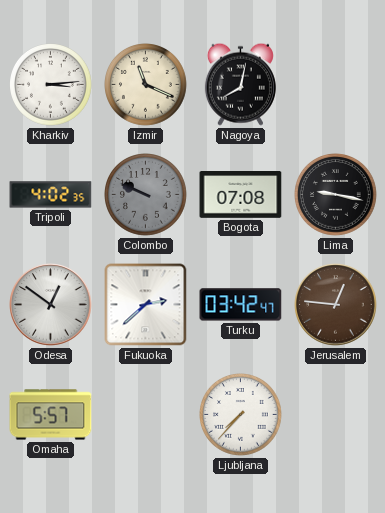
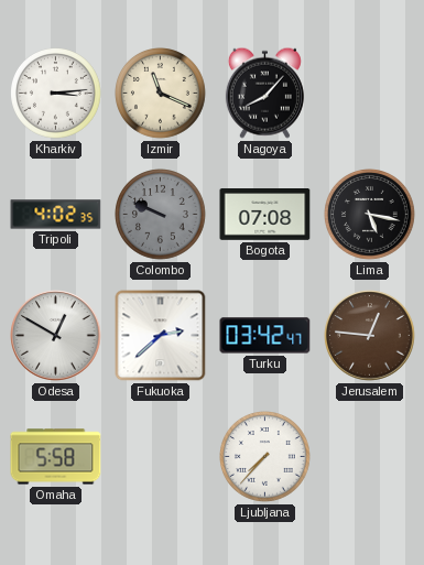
Nagoya: 8:02 -> 8:07
Lima: 9:17 -> 5:17
Odesa: 12:51 -> 12:50
Omaha: 5:57 -> 5:58
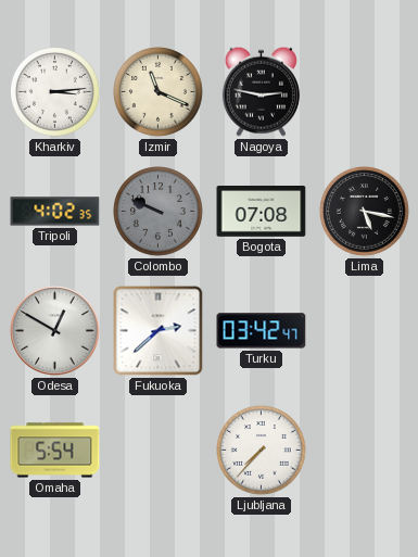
Nagoya: 8:07 -> 2:47
Jerusalem: 12:46 -> none
Omaha: 5:58 -> 5:54
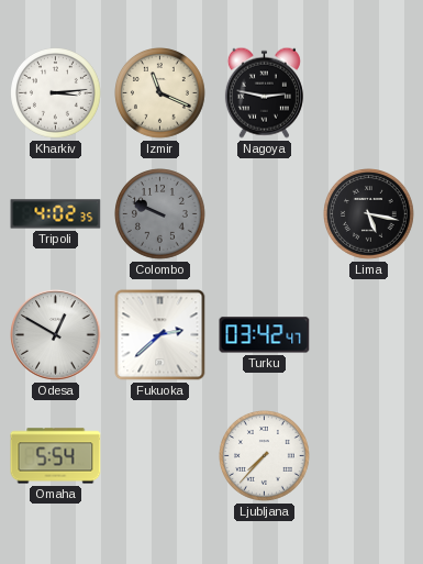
Bogota: 07:08 -> none
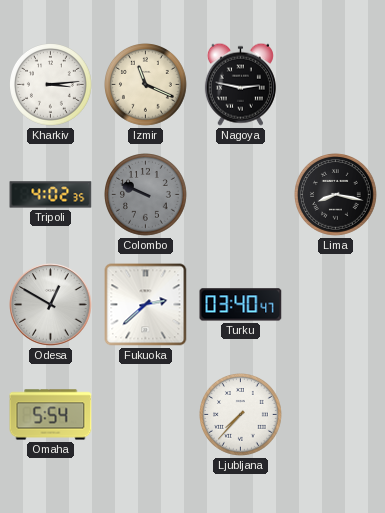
Lima: 5:17 -> 8:17
Turku: 03:42 -> 03:40
